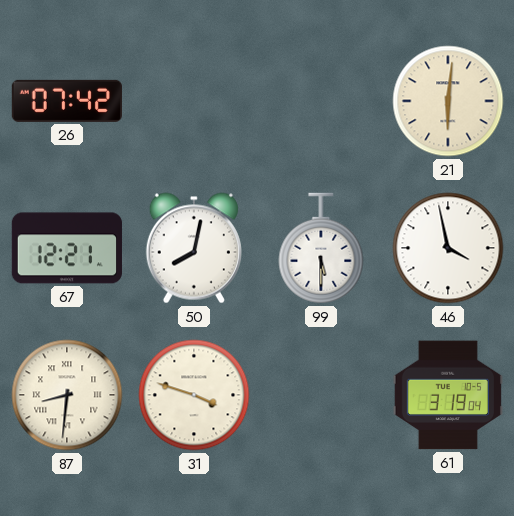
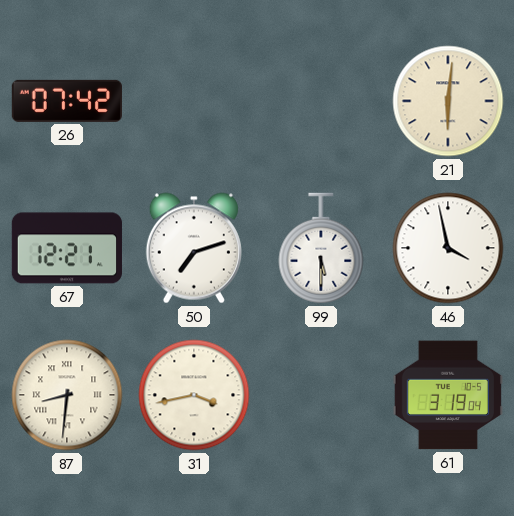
50: 8:02 -> 7:12
31: 3:48 -> 3:43
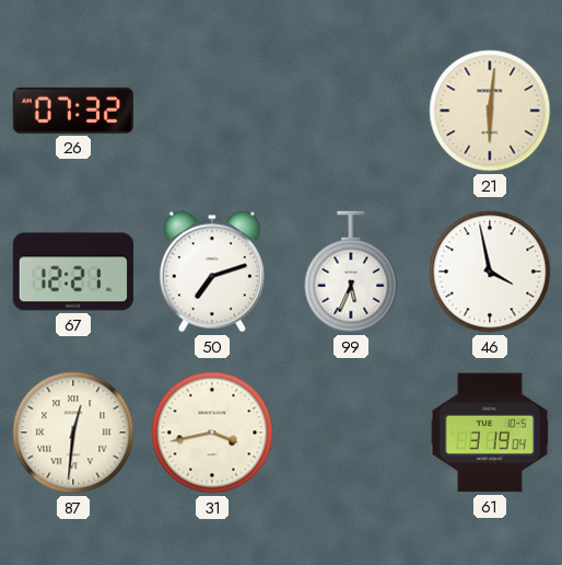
26: 07:42 -> 07:32
99: 5:30 -> 5:34
87: 8:31 -> 12:31
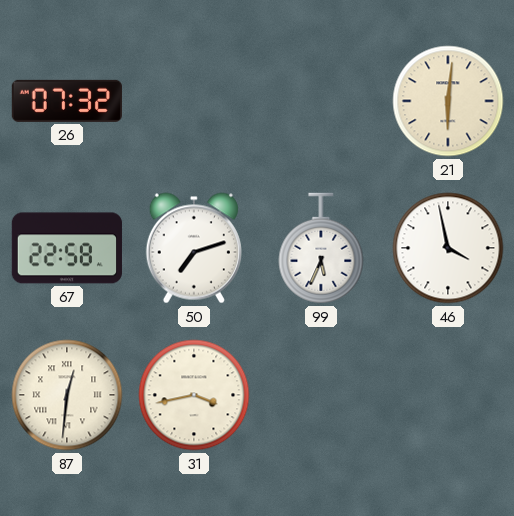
67: 12:21 -> 22:58
61: 3:19 -> none
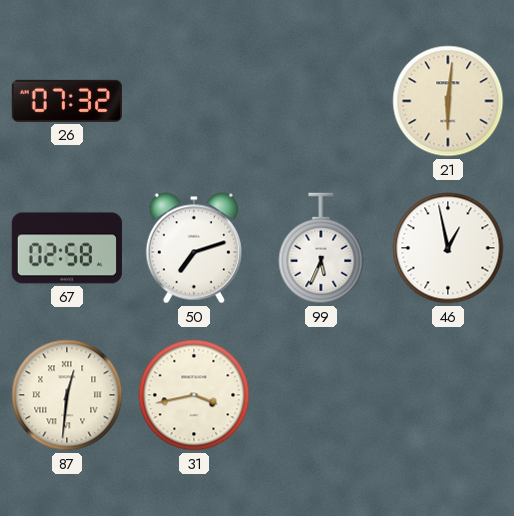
67: 22:58 -> 02:58
46: 3:58 -> 12:58
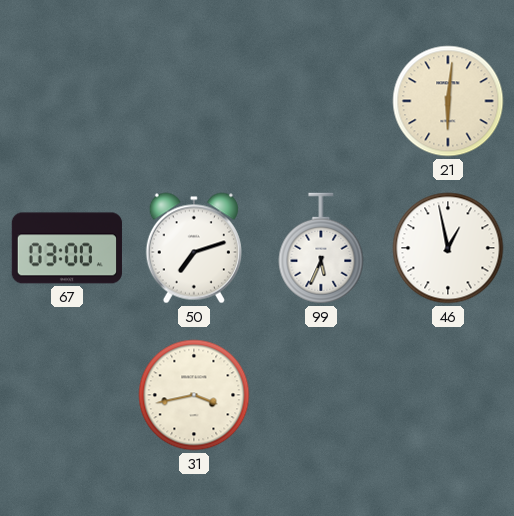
26: 07:32 -> none
67: 02:58 -> 03:00
87: 12:31 -> none
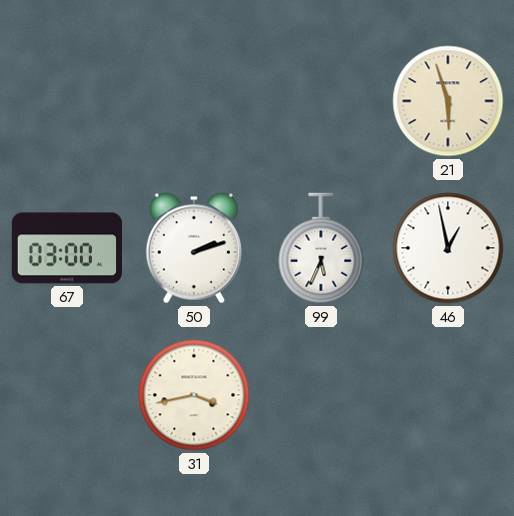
21: 6:01 -> 5:57
50: 7:12 -> 2:12
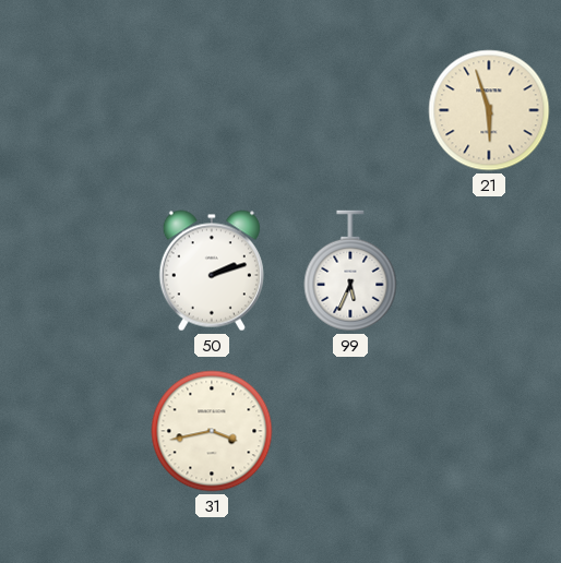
67: 03:00 -> none
46: 12:58 -> none
